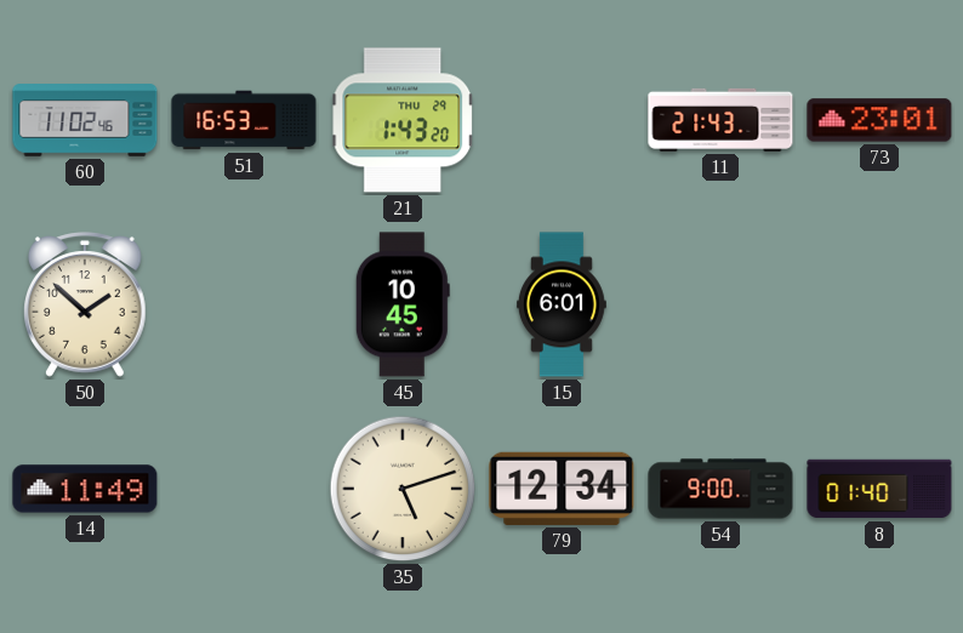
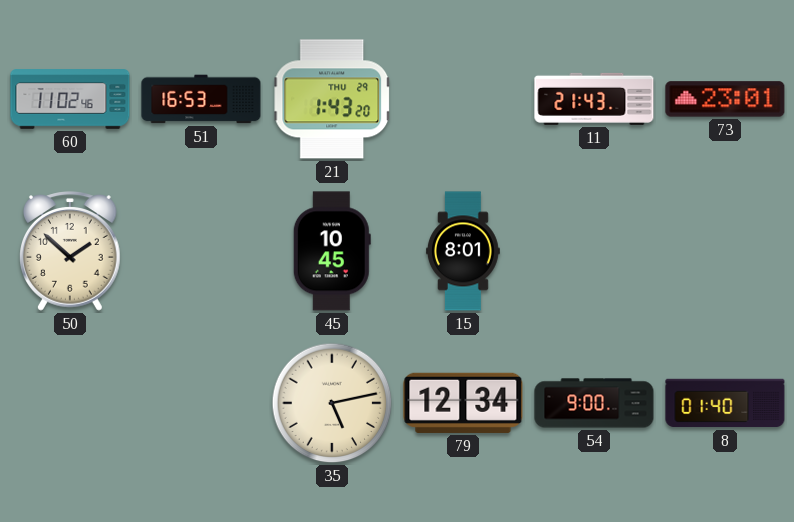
15: 6:01 -> 8:01
14: 11:49 -> none
35: 5:12 -> 5:13
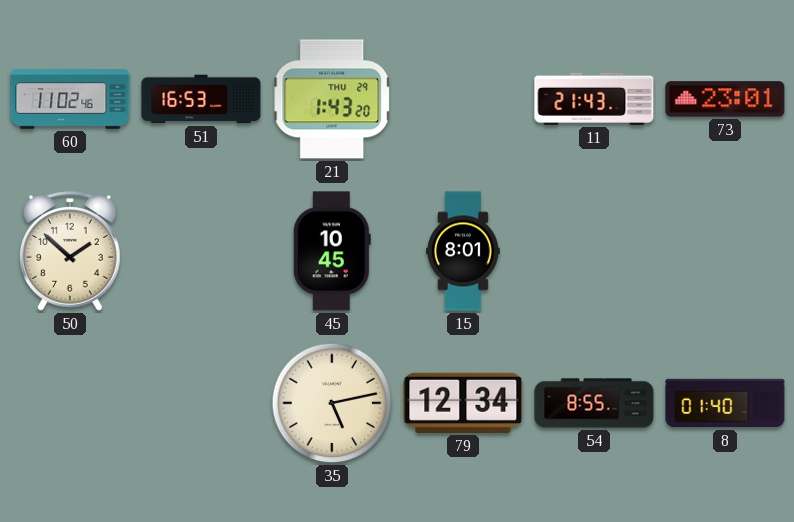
54: 9:00 -> 8:55
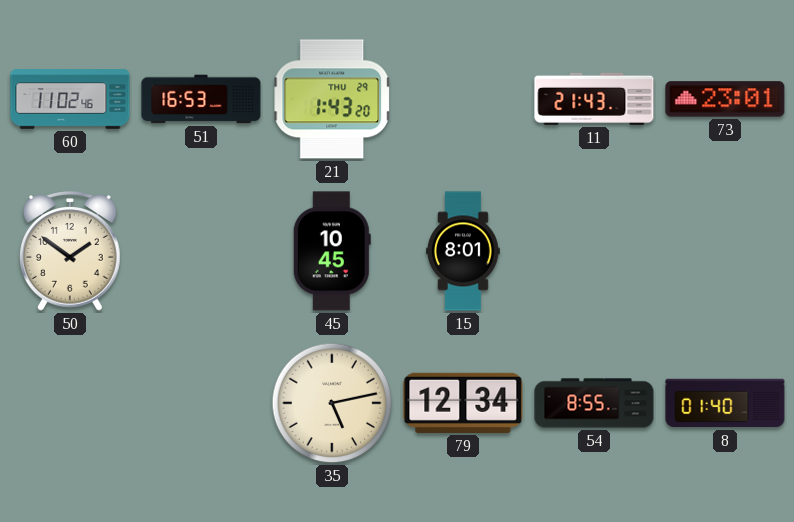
50: 1:52 -> 1:51
